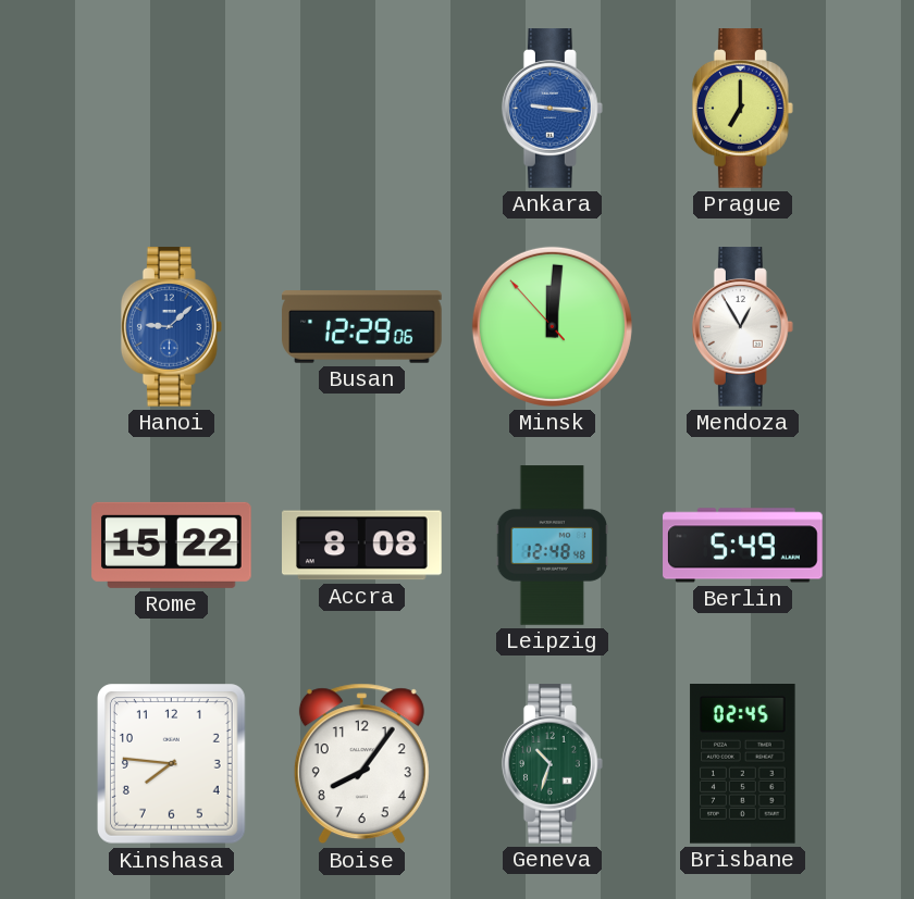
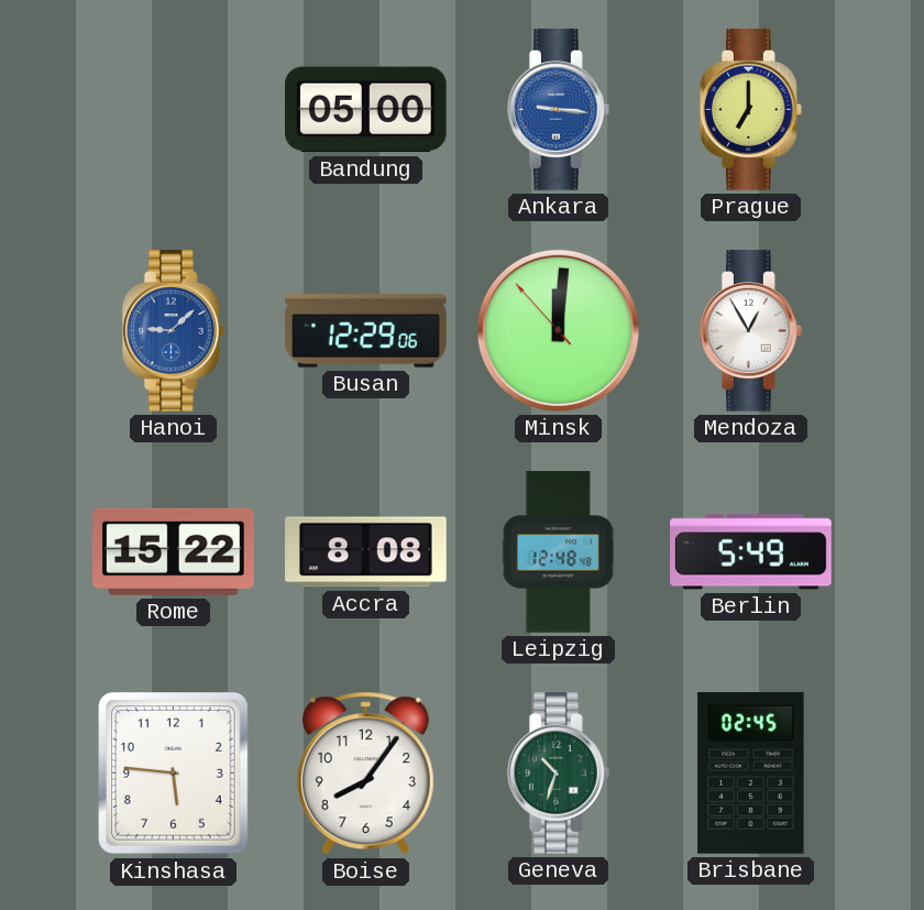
Bandung: none -> 05:00
Kinshasa: 7:46 -> 5:46
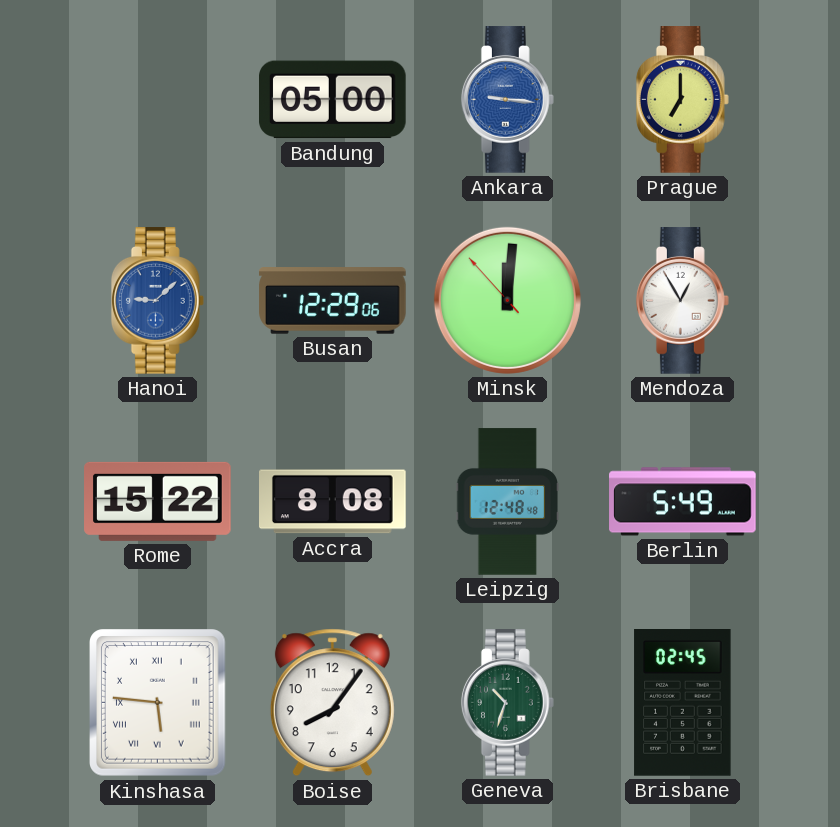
Kinshasa numerals: Arabic -> Roman
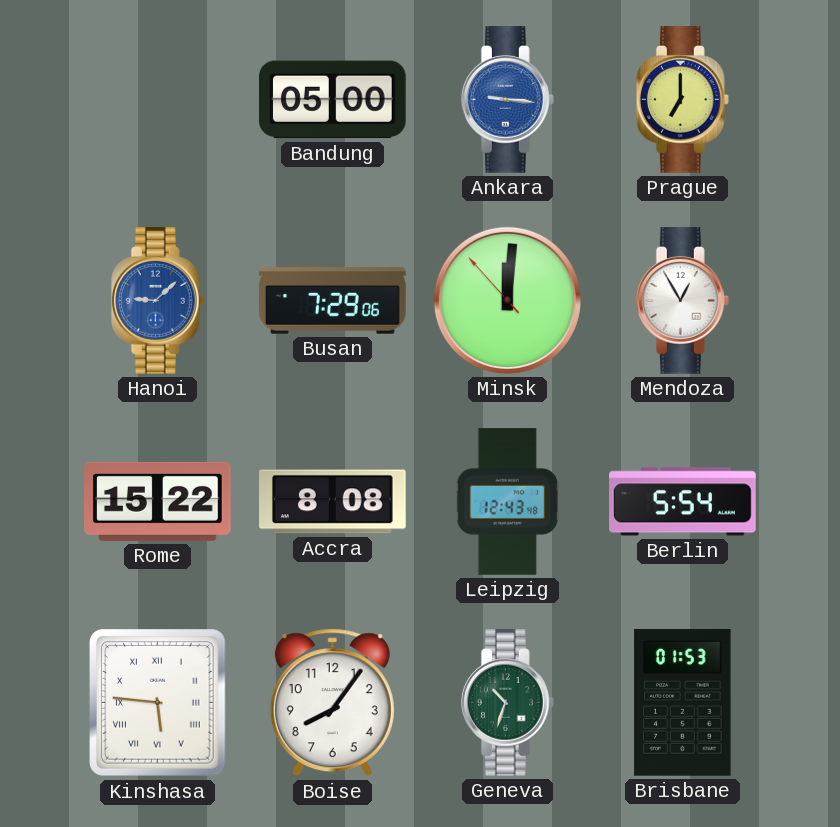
Busan: 12:29 -> 7:29
Leipzig: 12:48 -> 12:43
Berlin: 5:49 -> 5:54
Brisbane: 02:45 -> 01:53
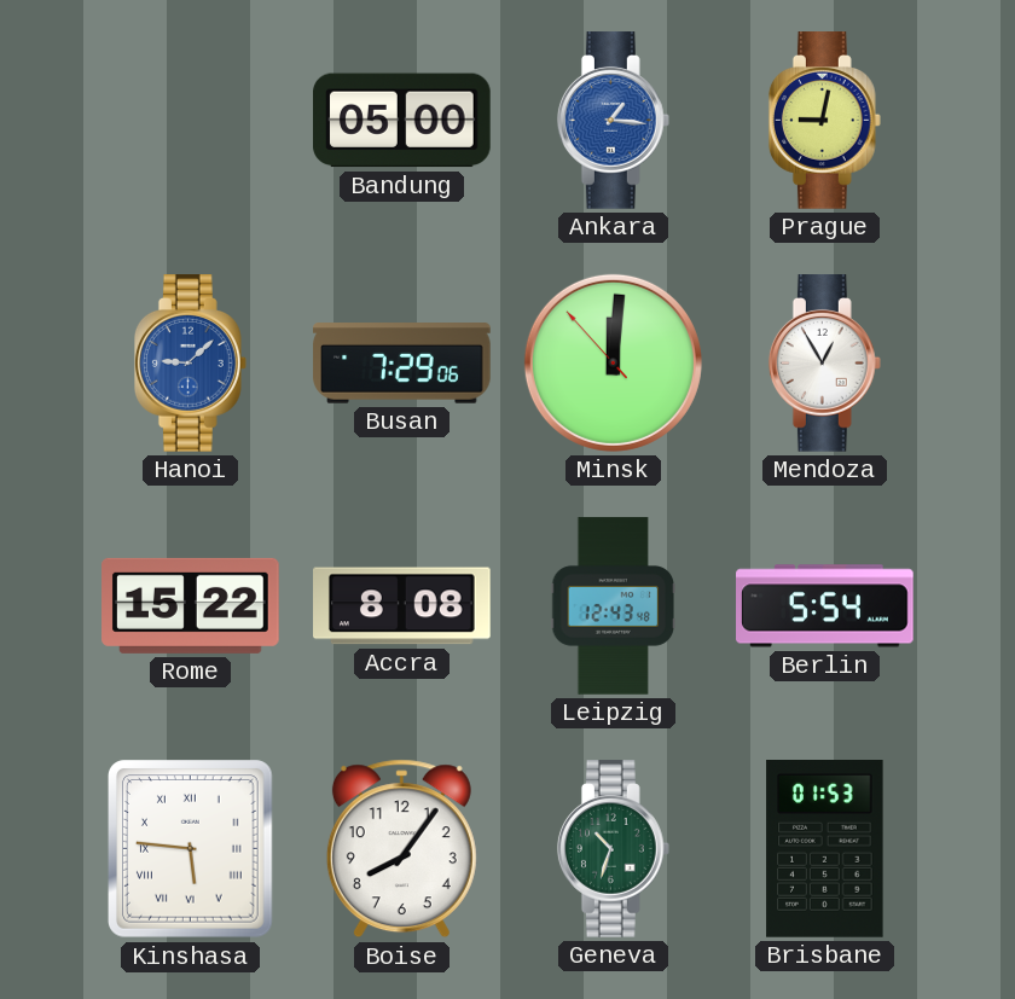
Ankara: 9:16 -> 1:16
Prague: 7:00 -> 9:02
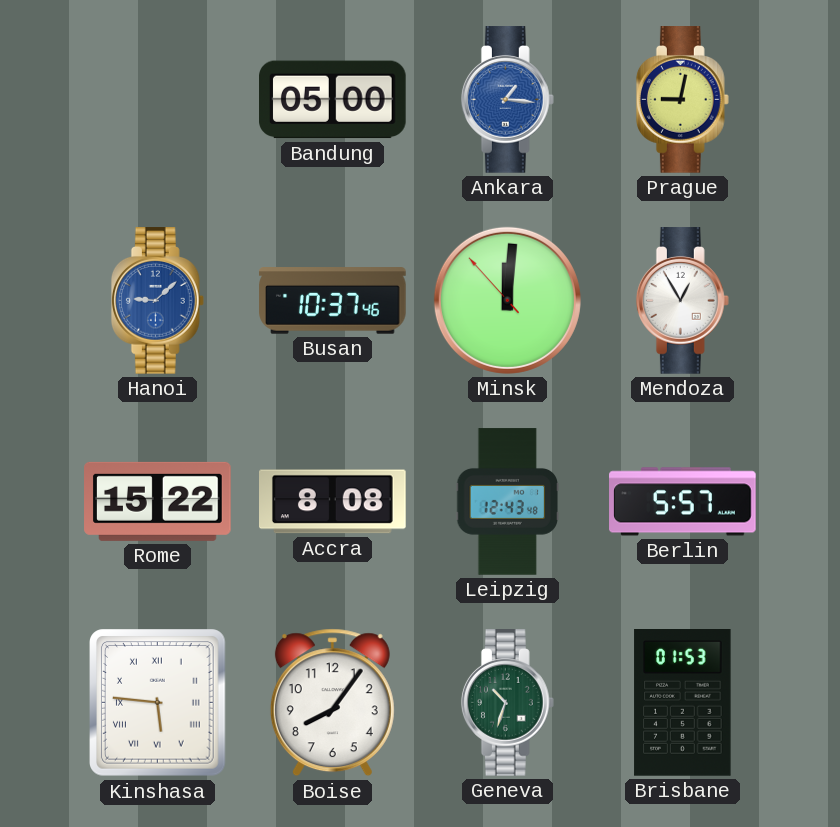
Busan: 7:29 -> 10:37
Berlin: 5:54 -> 5:57
